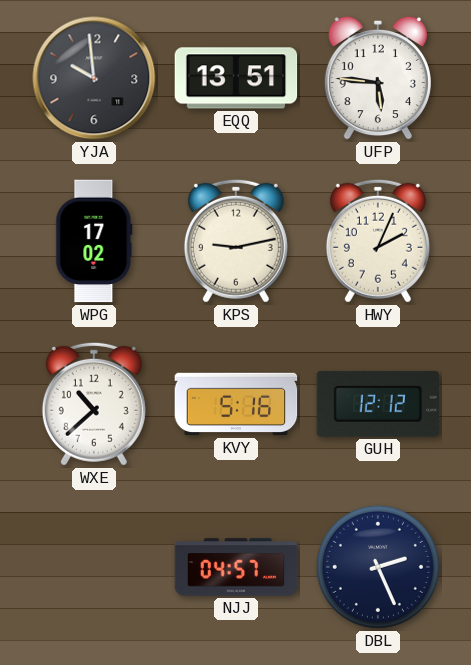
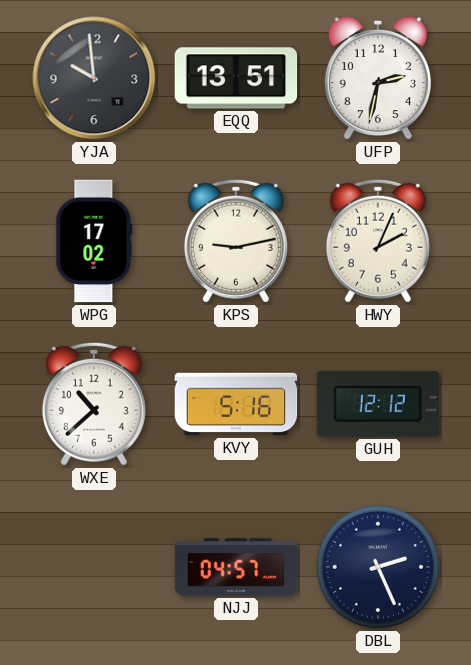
UFP: 5:46 -> 2:32
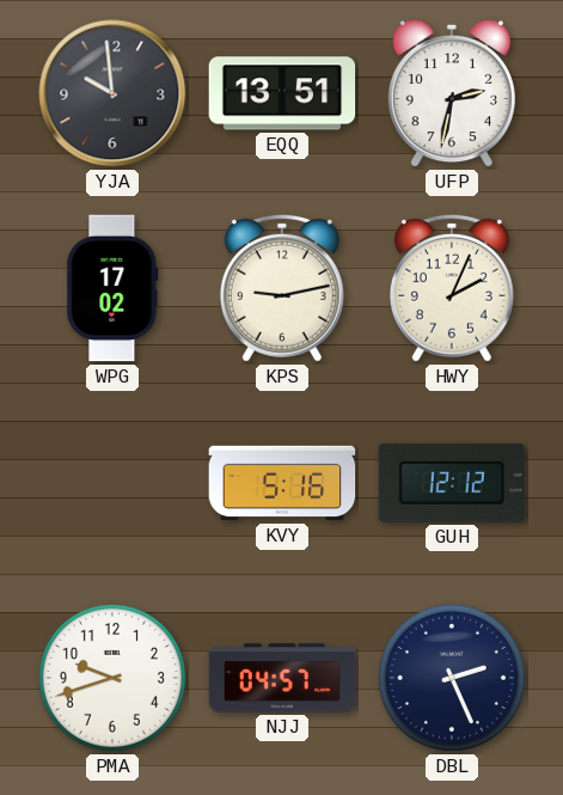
WXE: 10:38 -> none
PMA: none -> 9:42
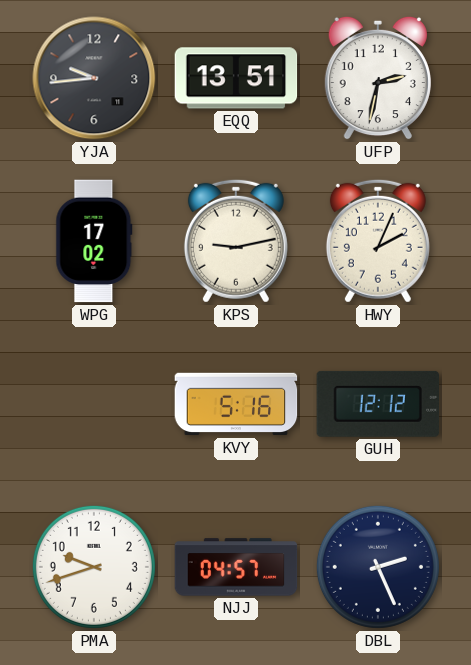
YJA: 9:59 -> 9:44
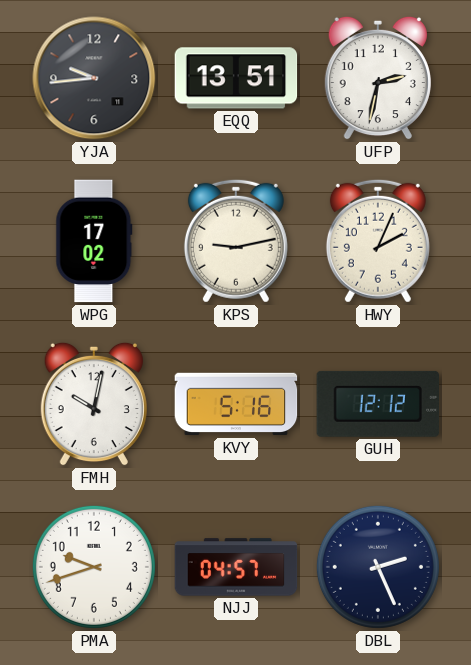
FMH: none -> 10:02
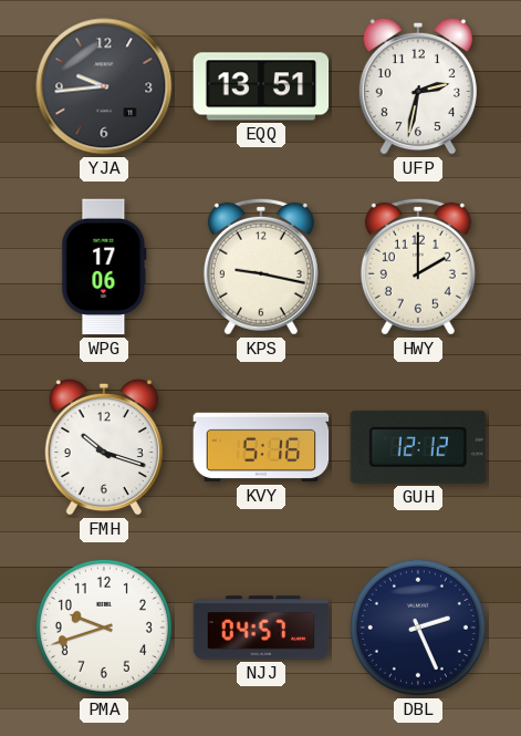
WPG: 17:02 -> 17:06
KPS: 9:13 -> 9:17
HWY: 2:04 -> 2:00
FMH: 10:02 -> 10:18
